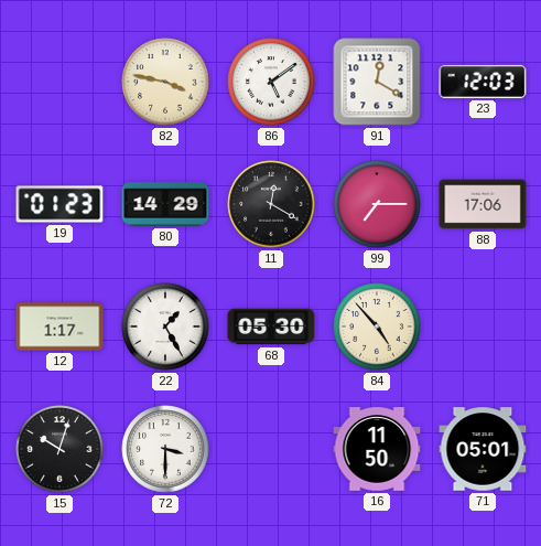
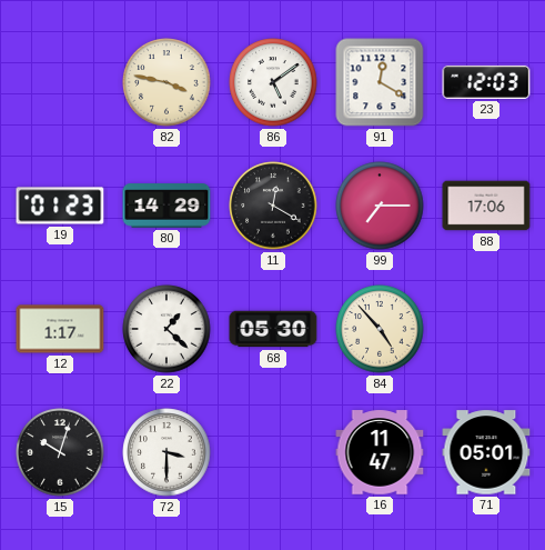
22: 1:25 -> 1:22
16: 11:50 -> 11:47
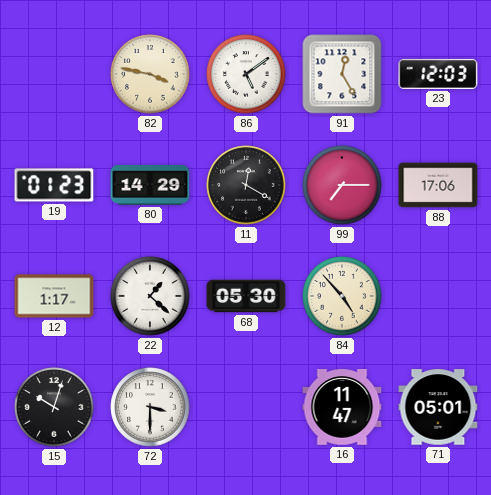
91: 12:20 -> 12:25
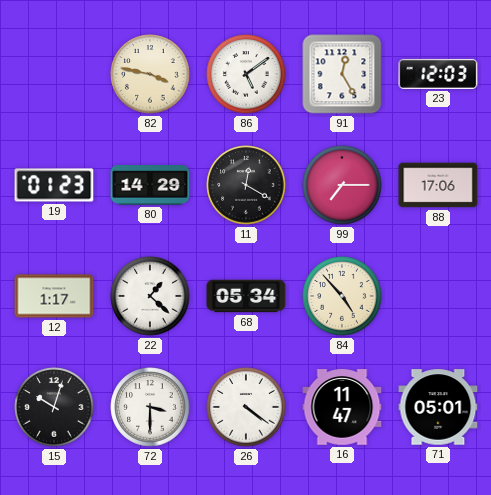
68: 05:30 -> 05:34
26: none -> 4:21
